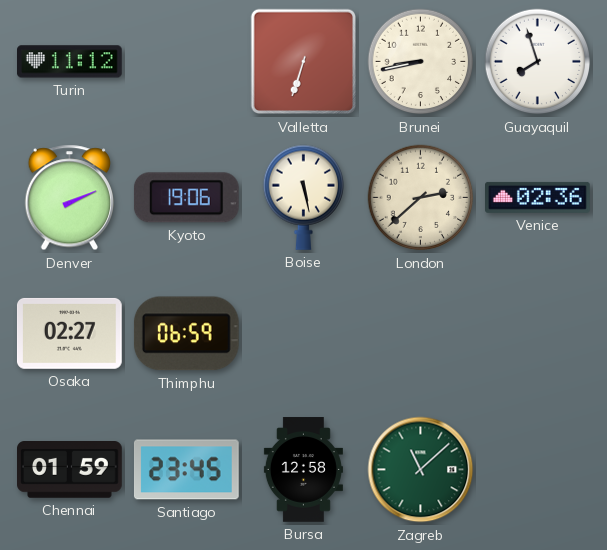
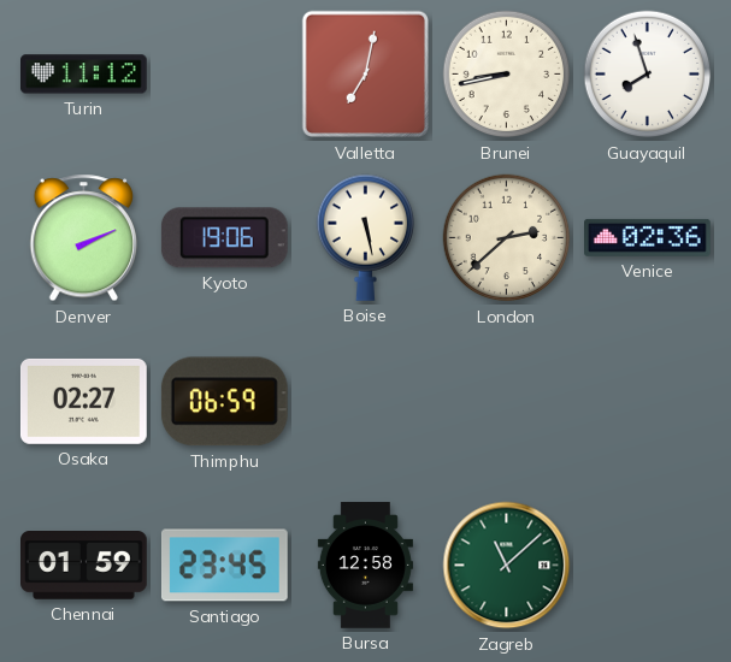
Valletta: 6:33 -> 7:02
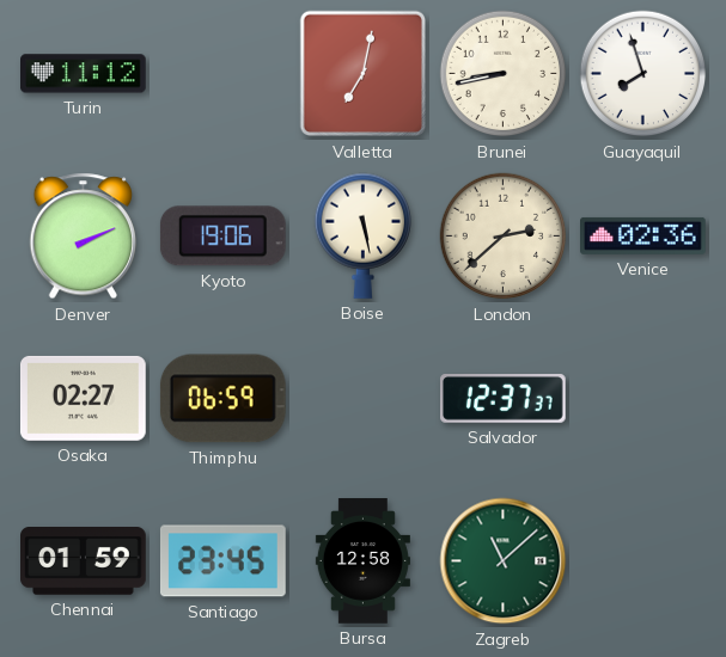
Salvador: none -> 12:37
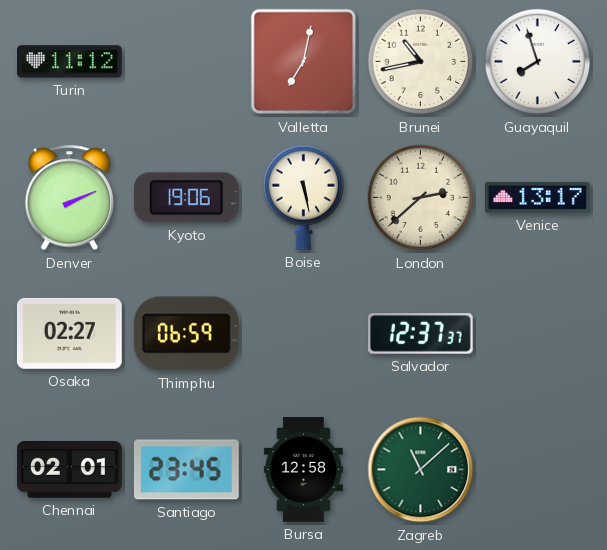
Brunei: 8:43 -> 10:43
Venice: 02:36 -> 13:17
Chennai: 01:59 -> 02:01
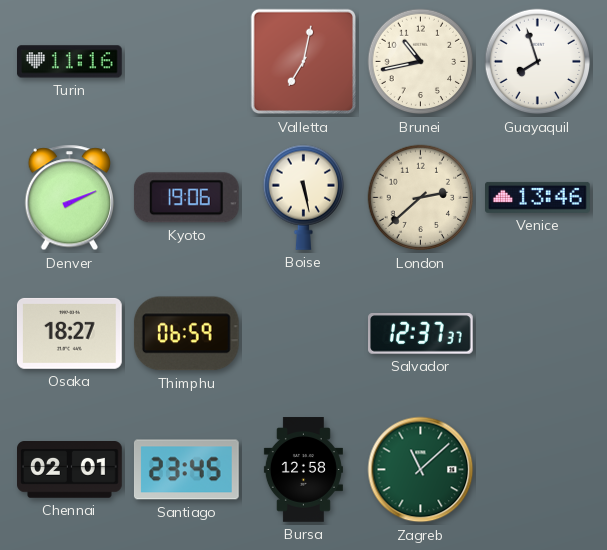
Turin: 11:12 -> 11:16
Venice: 13:17 -> 13:46
Osaka: 02:27 -> 18:27
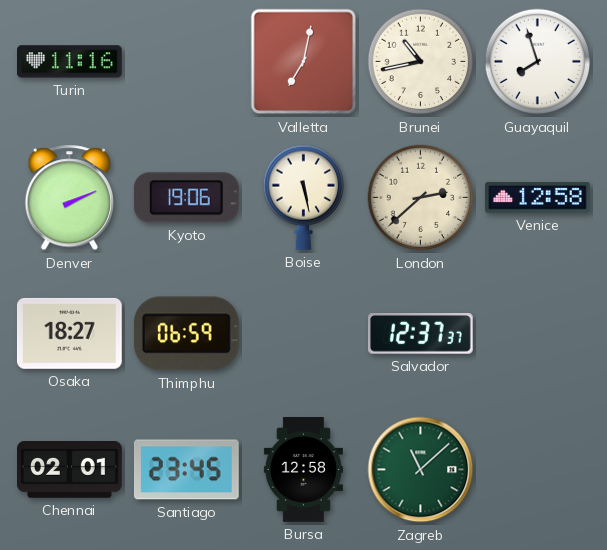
Venice: 13:46 -> 12:58
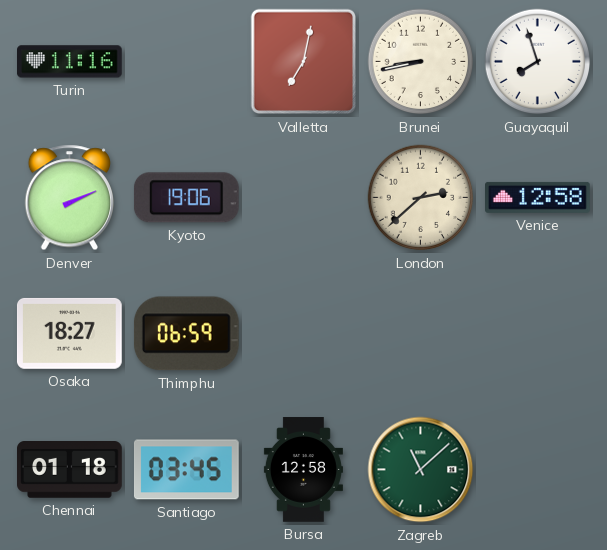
Brunei: 10:43 -> 8:43
Boise: 5:28 -> none
Salvador: 12:37 -> none
Chennai: 02:01 -> 01:18
Santiago: 23:45 -> 03:45
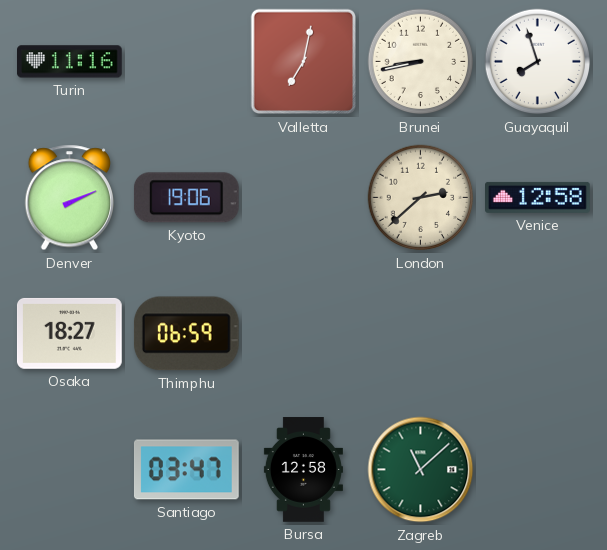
Chennai: 01:18 -> none
Santiago: 03:45 -> 03:47
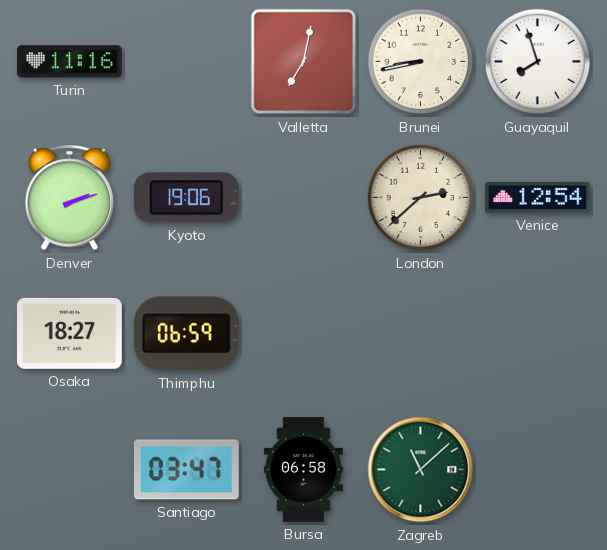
Denver: 2:11 -> 2:12
Venice: 12:58 -> 12:54
Bursa: 12:58 -> 06:58
